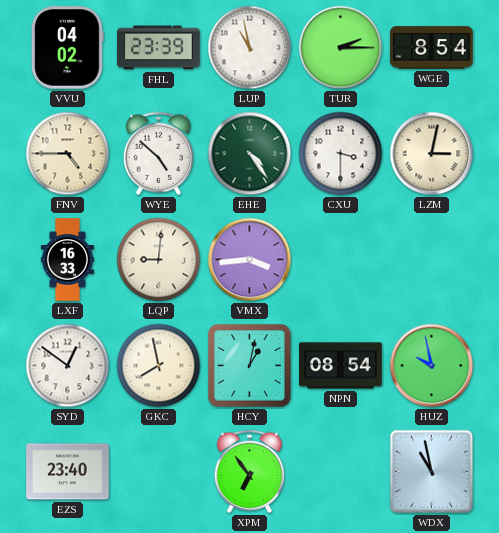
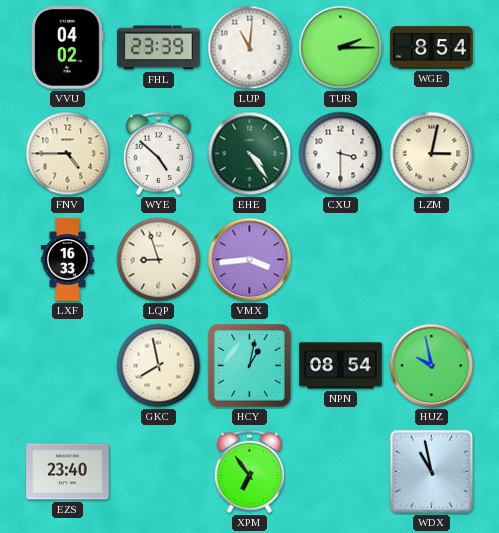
LUP: 10:58 -> 11:01
LQP: 9:01 -> 8:57
SYD: 12:51 -> none
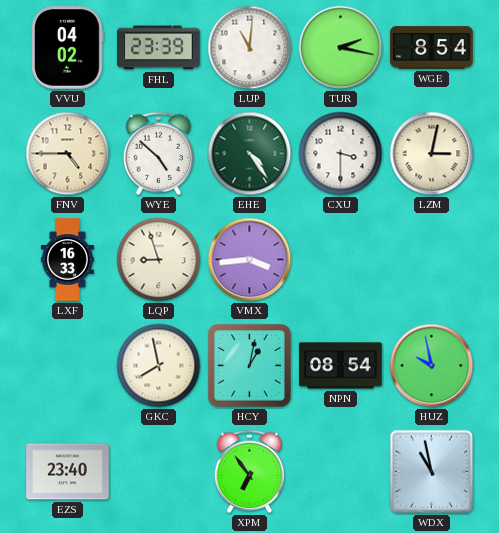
TUR: 2:15 -> 2:17
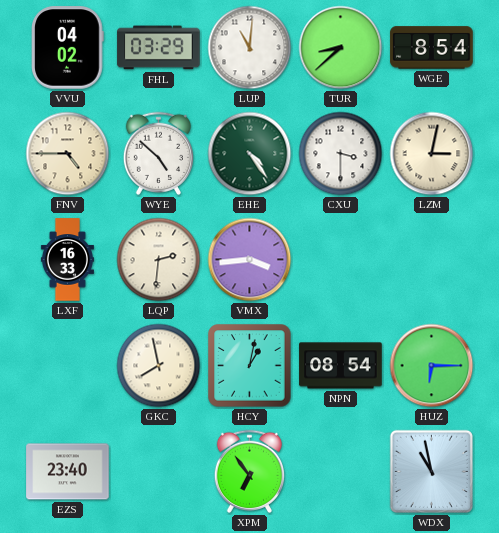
FHL: 23:39 -> 03:29
TUR: 2:17 -> 8:38
LQP: 8:57 -> 2:31
HUZ: 9:58 -> 6:15
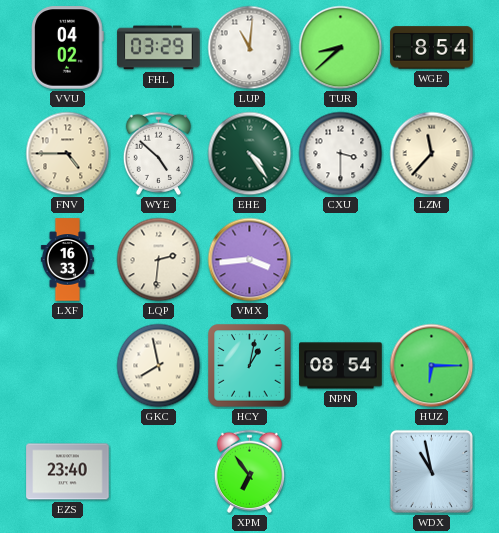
LZM: 3:02 -> 11:37
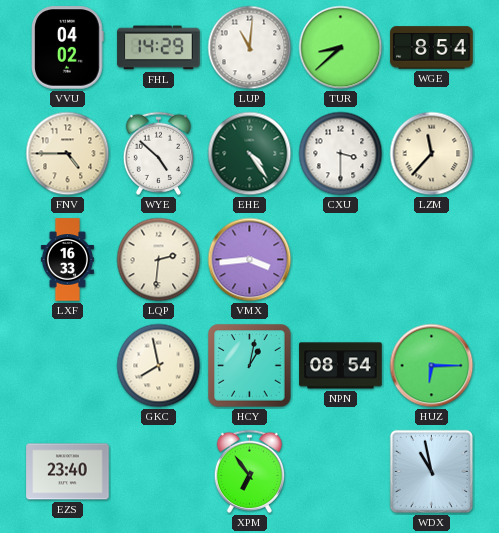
FHL: 03:29 -> 14:29
